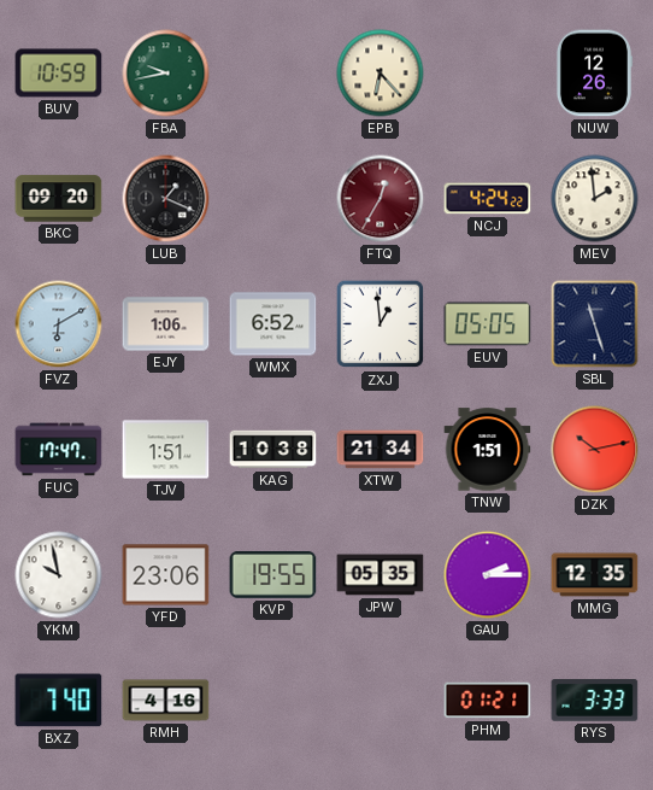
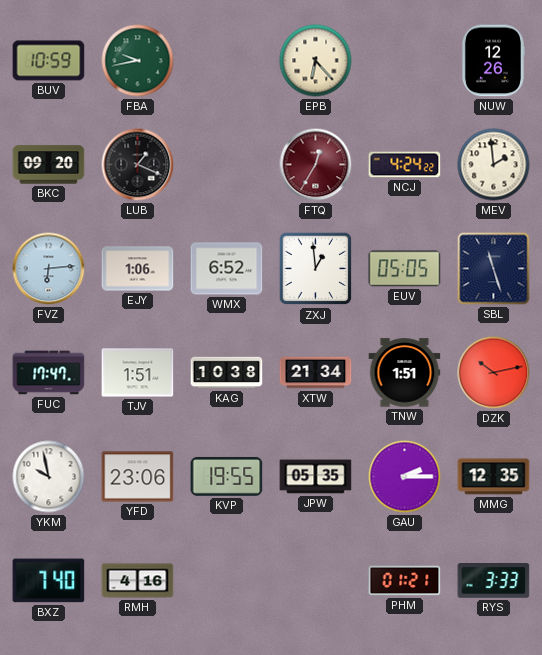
FVZ: 6:10 -> 6:14
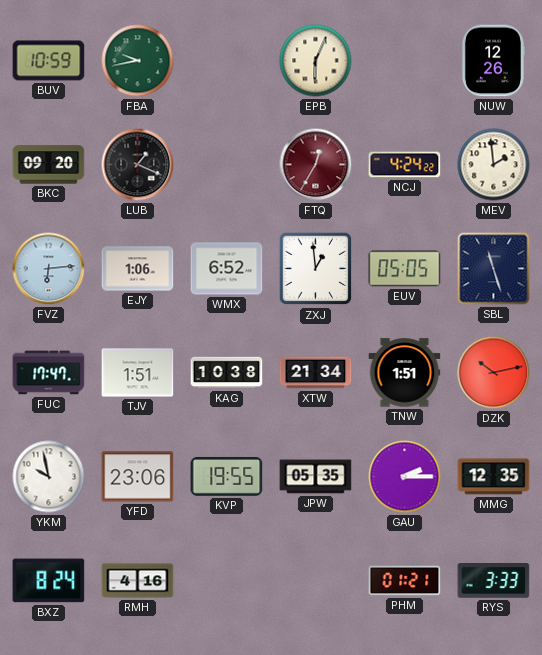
EPB: 6:23 -> 6:04
BXZ: 7:40 -> 8:24
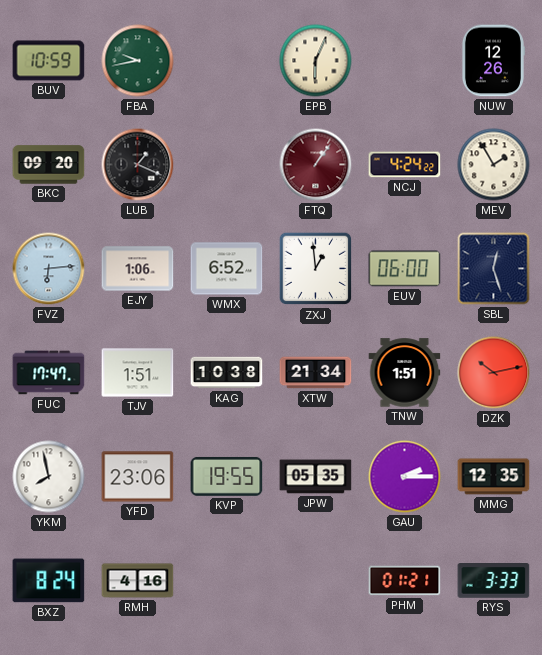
FTQ: 12:35 -> 1:06
MEV: 1:59 -> 1:55
EUV: 05:05 -> 06:00
SBL: 11:27 -> 12:27
YKM: 9:58 -> 7:58
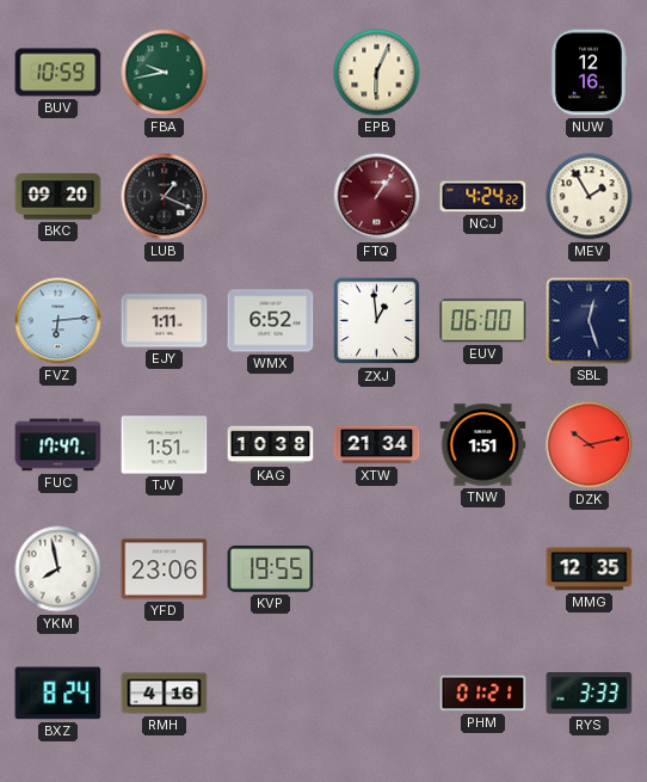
NUW: 12:26 -> 12:16
EJY: 1:06 -> 1:11
JPW: 05:35 -> none
GAU: 2:15 -> none
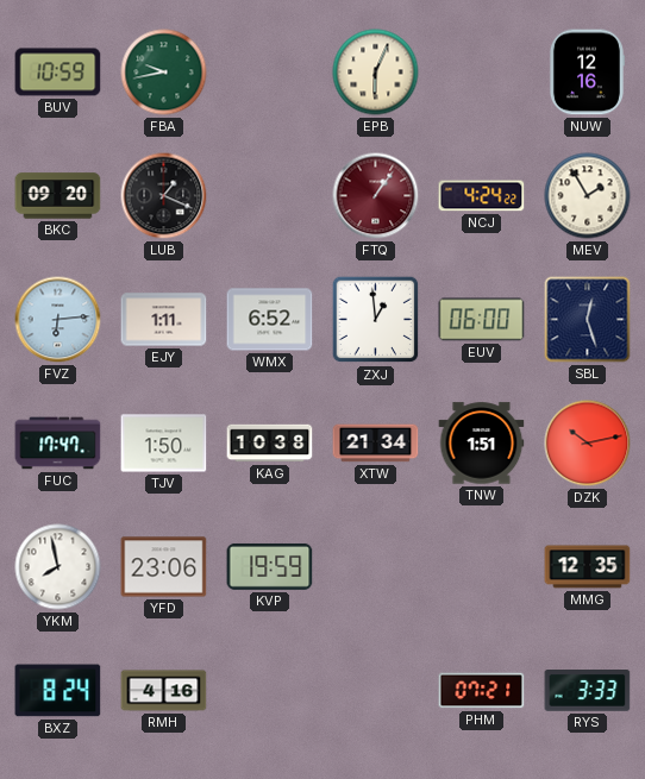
TJV: 1:51 -> 1:50
KVP: 19:55 -> 19:59
PHM: 01:21 -> 07:21
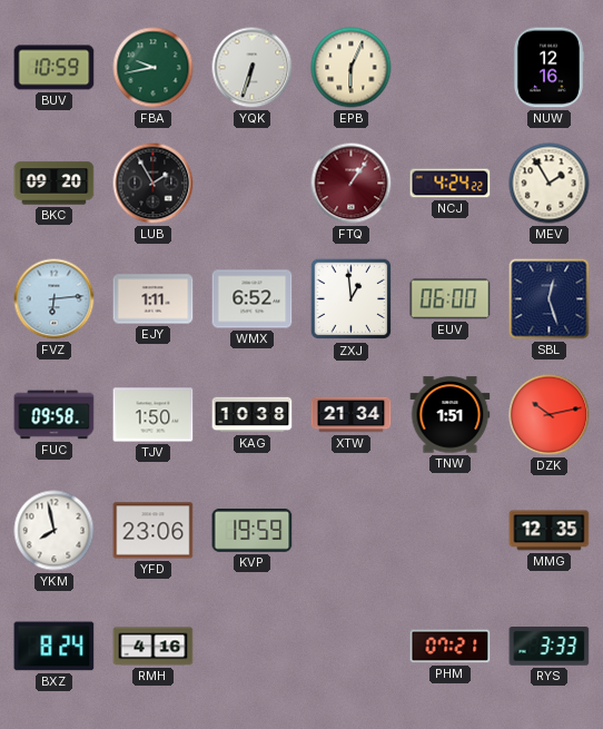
YQK: none -> 6:33
LUB: 1:19 -> 1:55
FUC: 17:47 -> 09:58
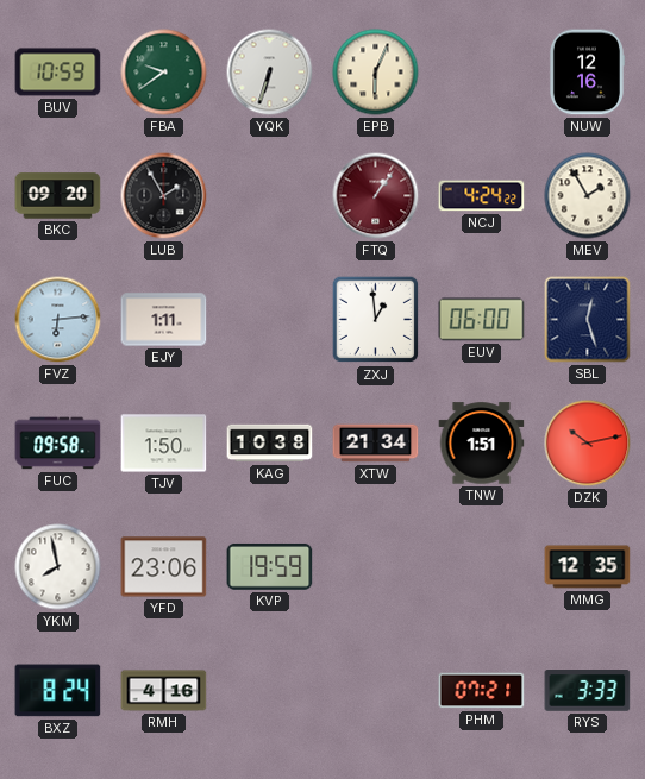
FBA: 9:43 -> 9:39
WMX: 6:52 -> none
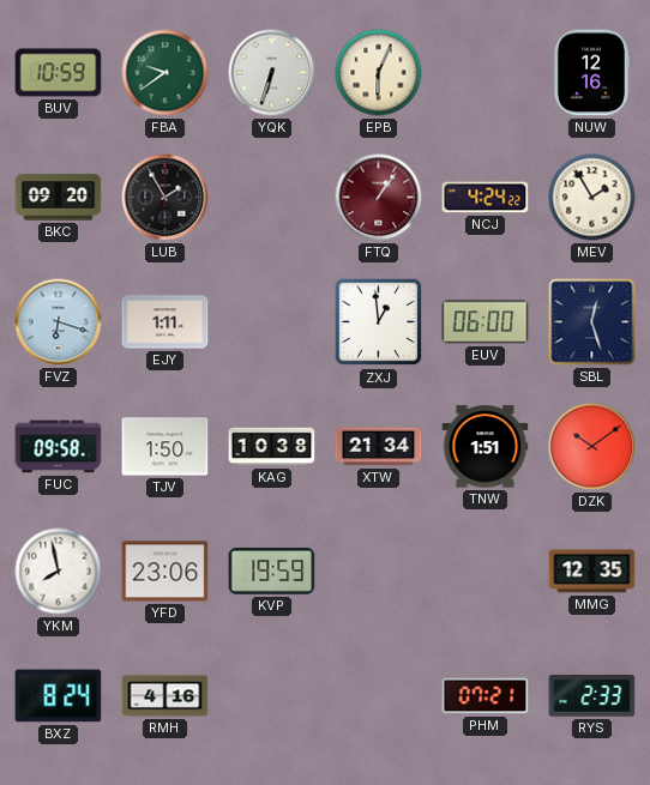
FVZ: 6:14 -> 6:18
DZK: 10:13 -> 10:09
RYS: 3:33 -> 2:33
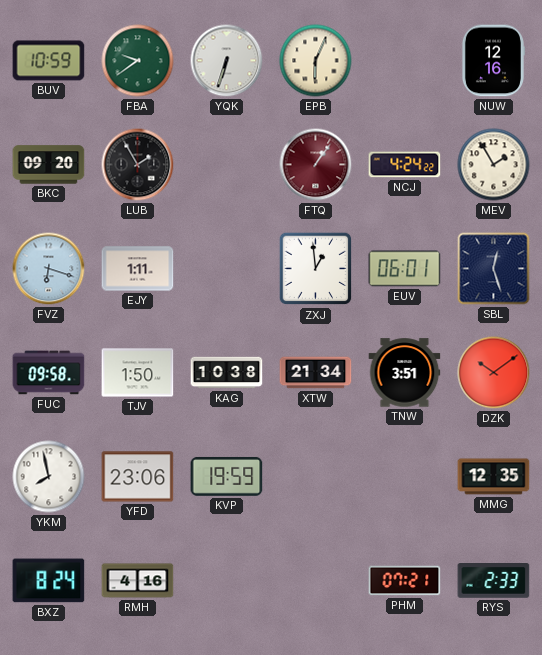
EUV: 06:00 -> 06:01
TNW: 1:51 -> 3:51
